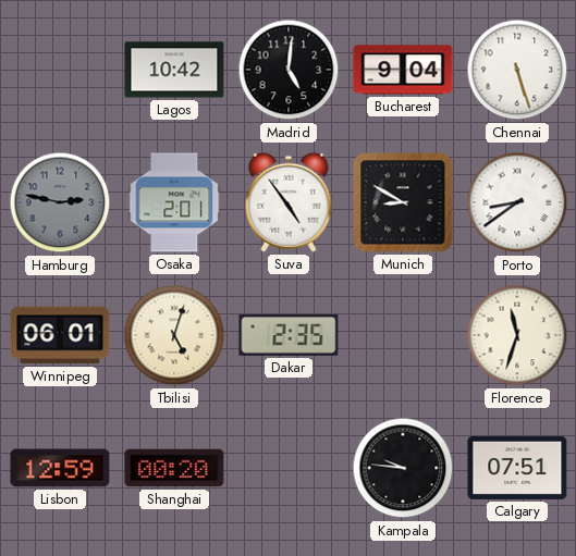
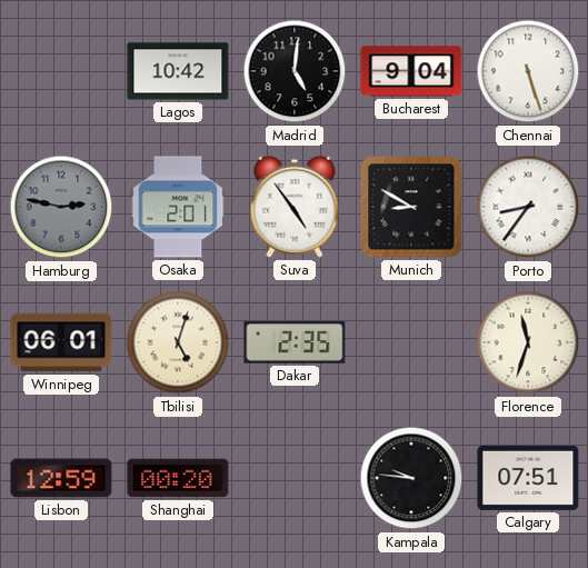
Porto: 8:39 -> 8:36
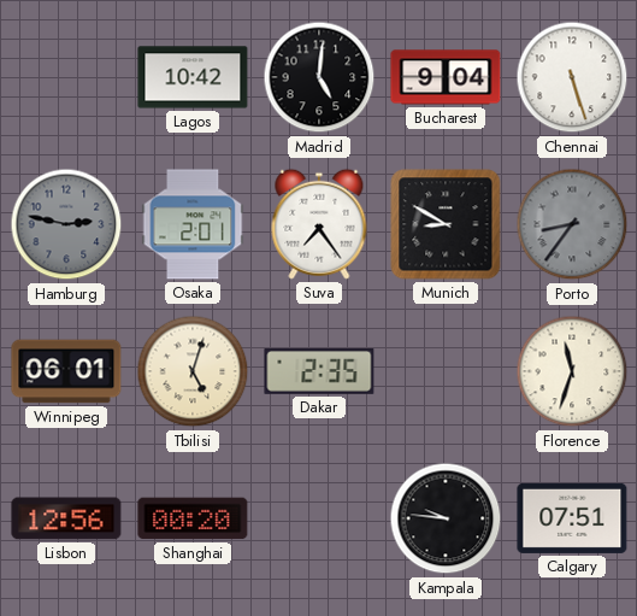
Suva: 4:54 -> 7:24
Porto dial: white -> grey
Lisbon: 12:59 -> 12:56
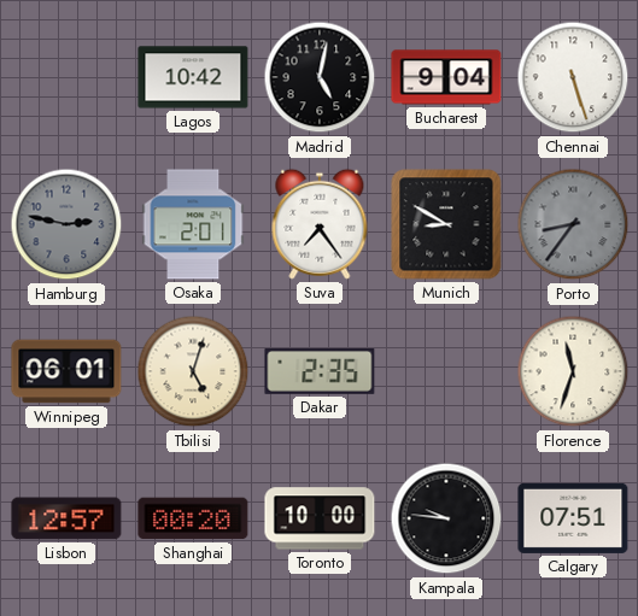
Madrid: 5:01 -> 5:02
Lisbon: 12:56 -> 12:57
Toronto: none -> 10:00
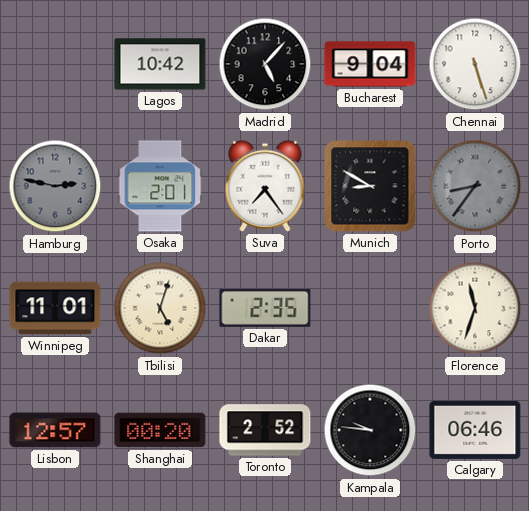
Madrid: 5:02 -> 5:07
Winnipeg: 06:01 -> 11:01
Toronto: 10:00 -> 2:52
Calgary: 07:51 -> 06:46
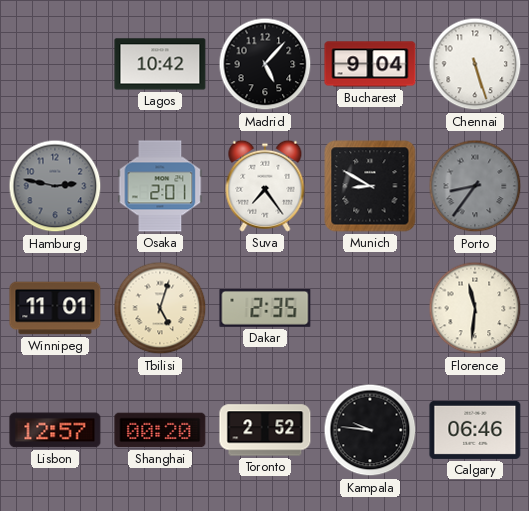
Florence: 11:33 -> 11:31
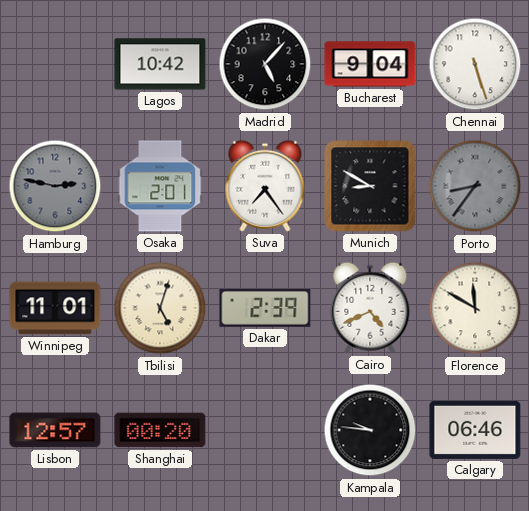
Dakar: 2:35 -> 2:39
Cairo: none -> 4:41
Florence: 11:31 -> 11:50
Toronto: 2:52 -> none
